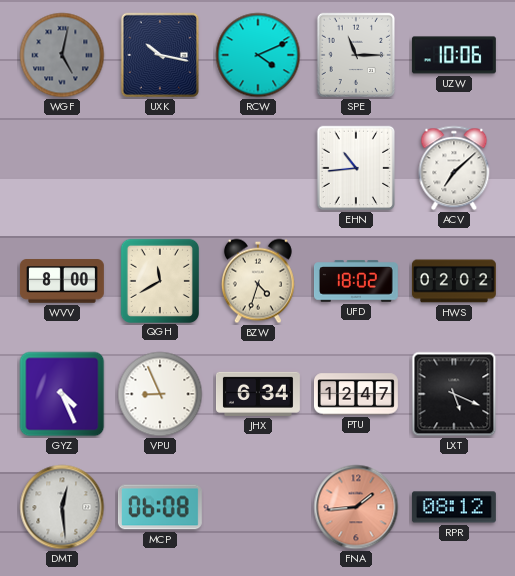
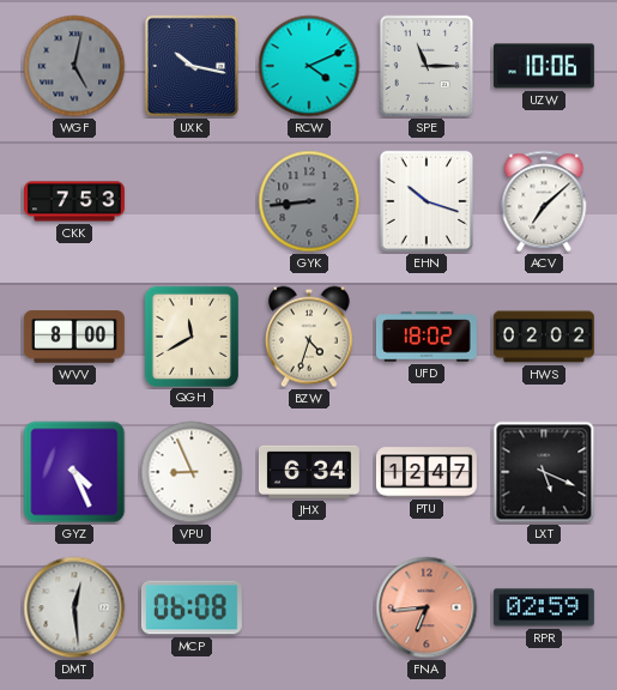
CKK: none -> 7:53
GYK: none -> 8:44
EHN: 10:44 -> 10:18
FNA: 1:44 -> 6:44
RPR: 08:12 -> 02:59
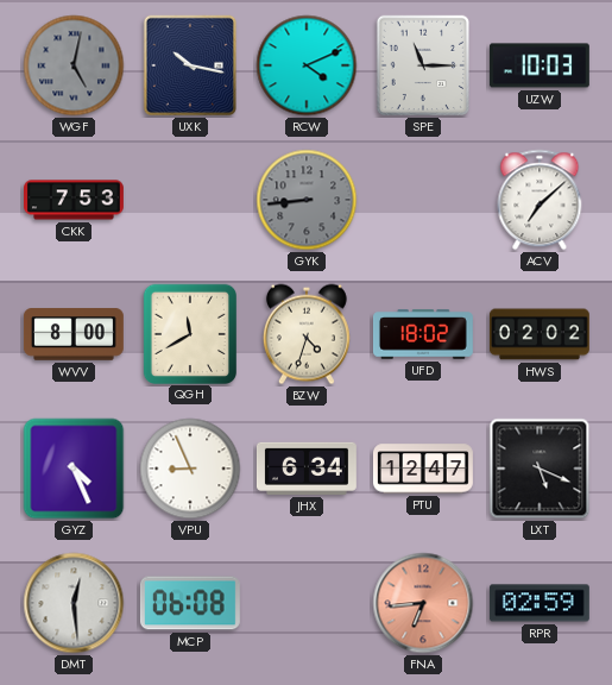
UZW: 10:06 -> 10:03
EHN: 10:18 -> none
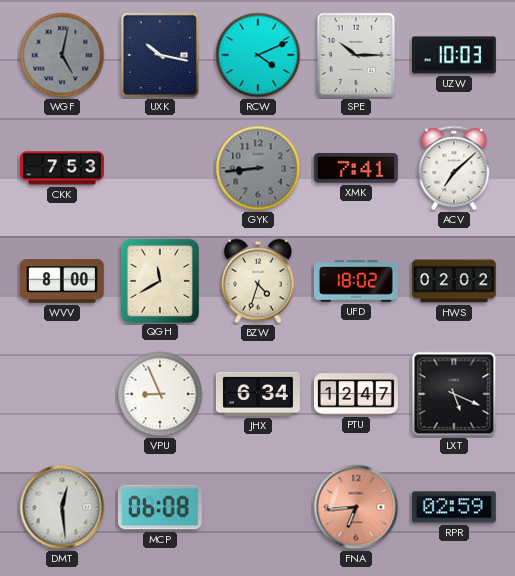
SPE: 11:15 -> 10:15
XMK: none -> 7:41
GYZ: 4:26 -> none
